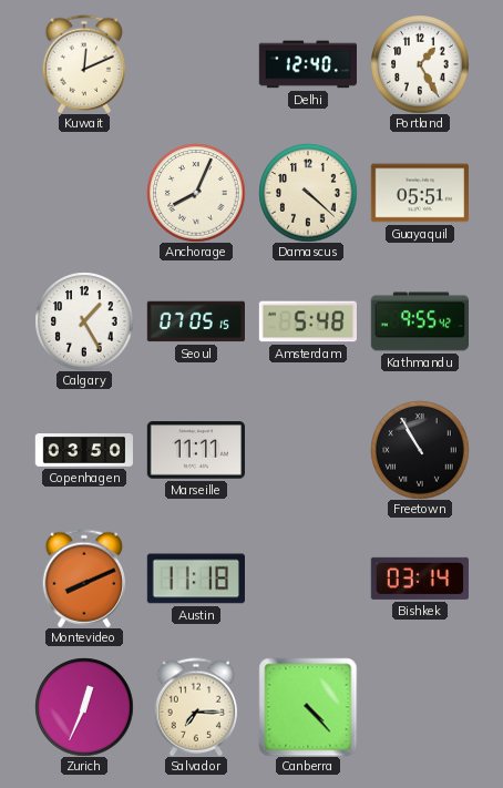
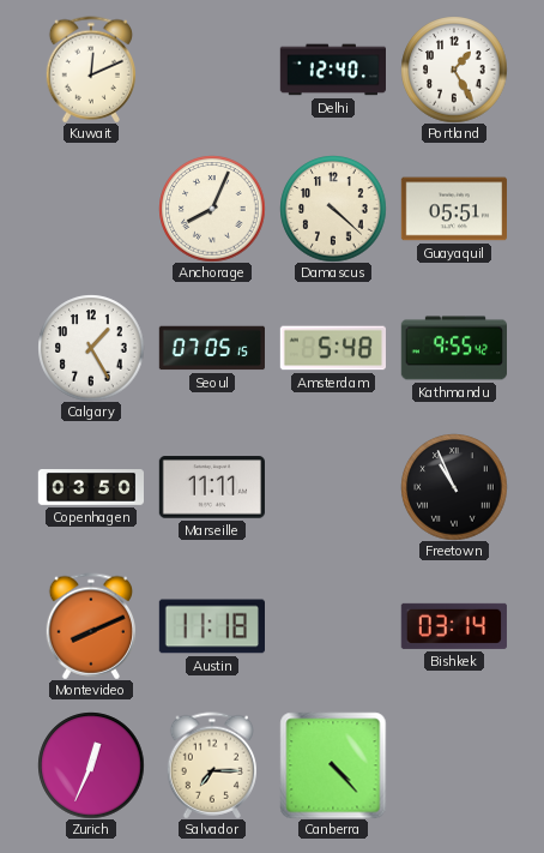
Freetown: 10:55 -> 10:56
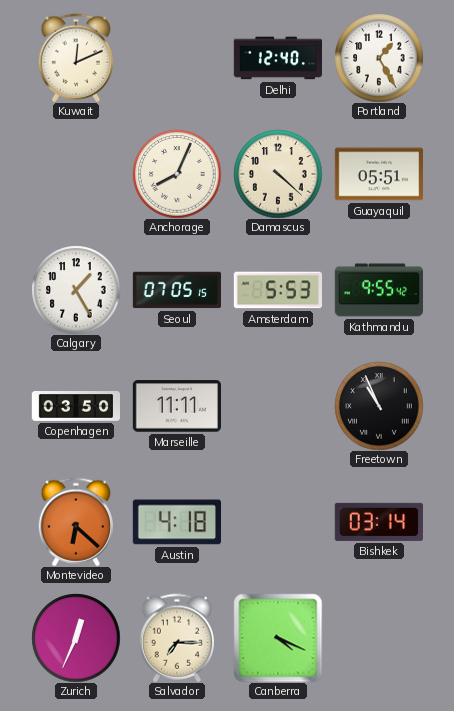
Amsterdam: 5:48 -> 5:53
Montevideo: 8:11 -> 6:22
Austin: 11:18 -> 4:18
Canberra: 4:23 -> 4:19
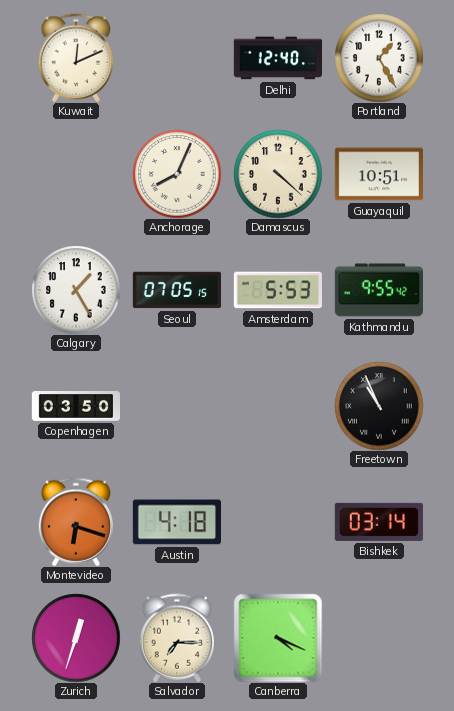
Guayaquil: 05:51 -> 10:51
Marseille: 11:11 -> none
Montevideo: 6:22 -> 6:18
Zurich: 12:34 -> 12:33
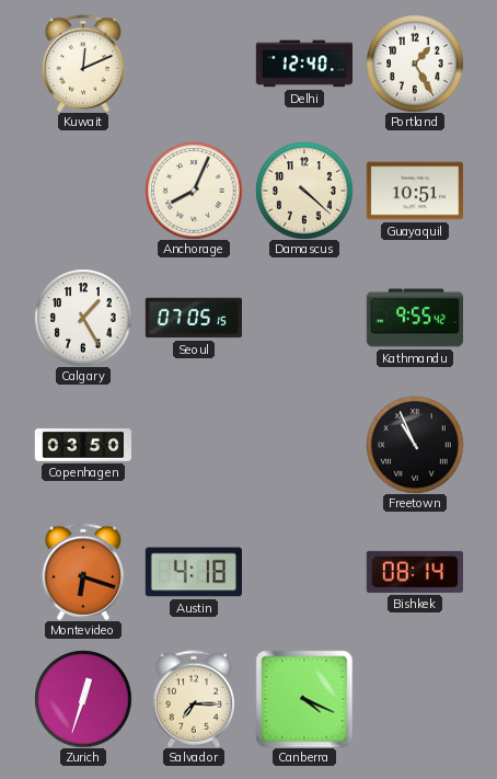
Amsterdam: 5:53 -> none
Bishkek: 03:14 -> 08:14
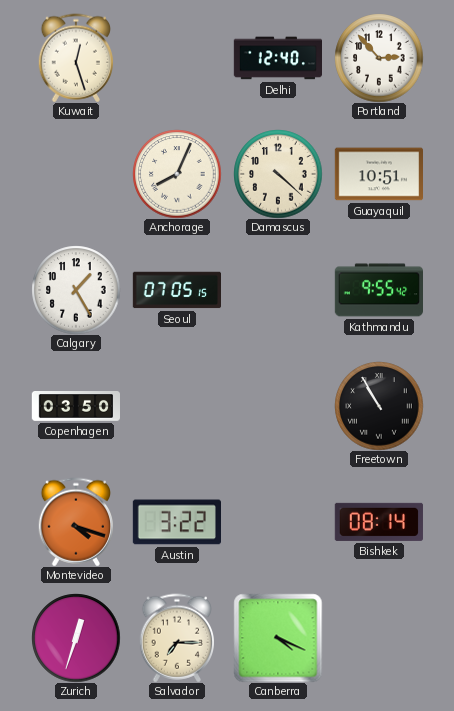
Kuwait: 12:11 -> 12:27
Portland: 1:25 -> 2:53
Freetown: 10:56 -> 10:55
Montevideo: 6:18 -> 4:18
Austin: 4:18 -> 3:22
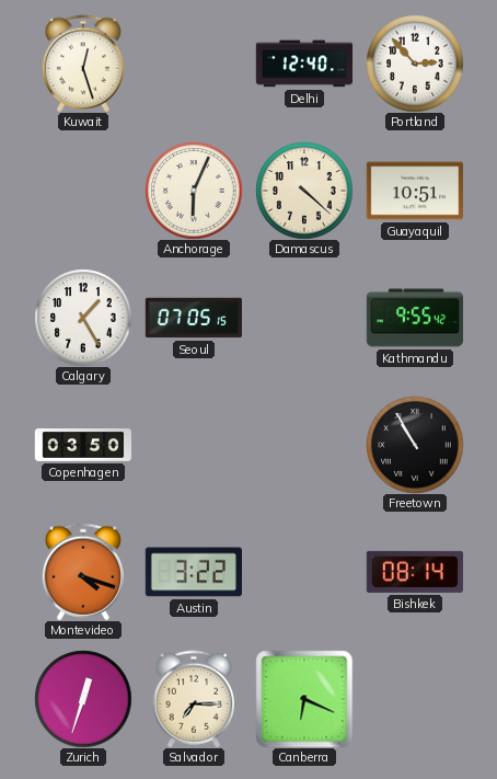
Anchorage: 8:04 -> 6:04
Canberra: 4:19 -> 6:19
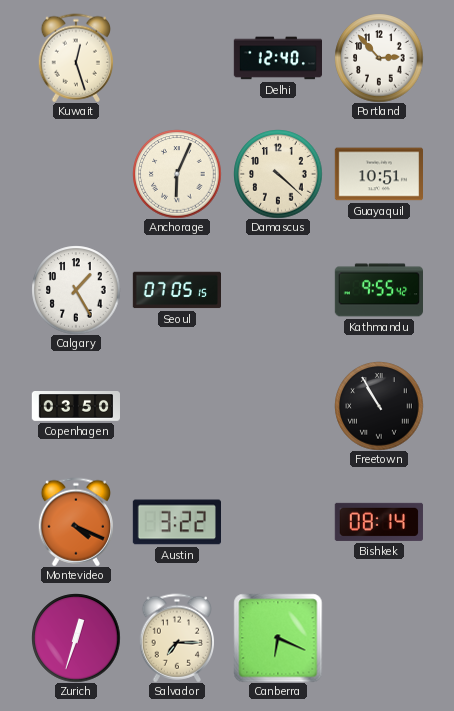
Montevideo: 4:18 -> 4:19
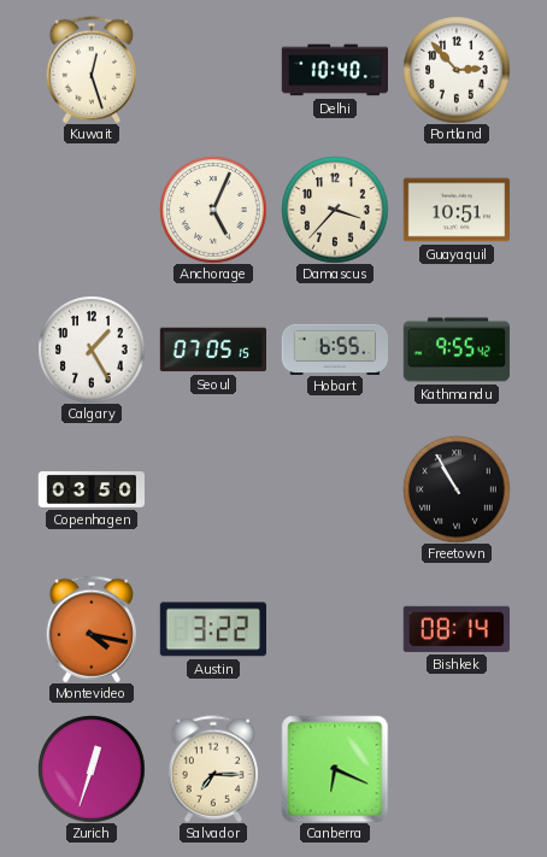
Delhi: 12:40 -> 10:40
Anchorage: 6:04 -> 5:04
Damascus: 4:22 -> 3:37
Hobart: none -> 6:55
Montevideo: 4:19 -> 4:17
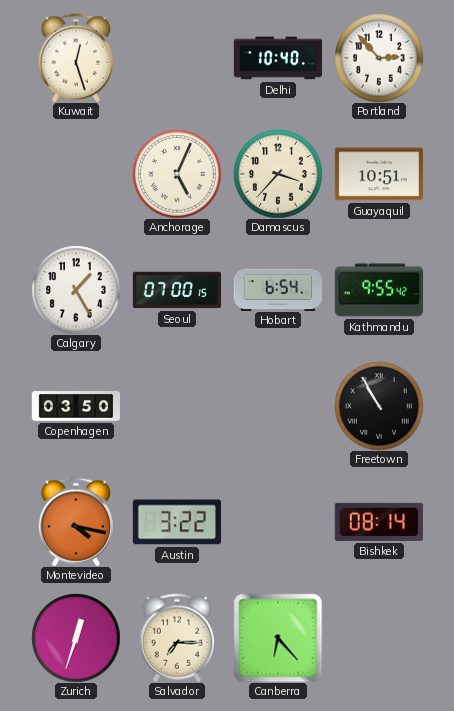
Seoul: 07:05 -> 07:00
Hobart: 6:55 -> 6:54
Canberra: 6:19 -> 6:23
